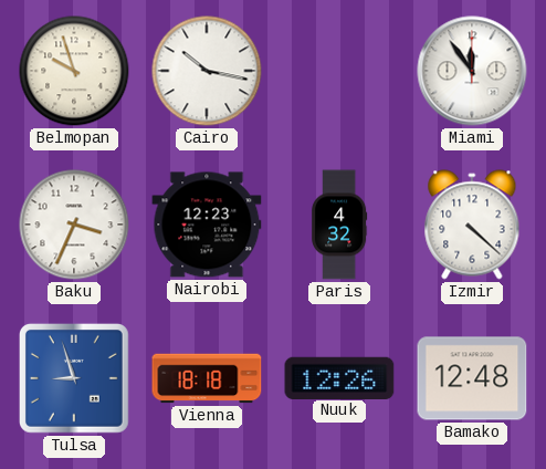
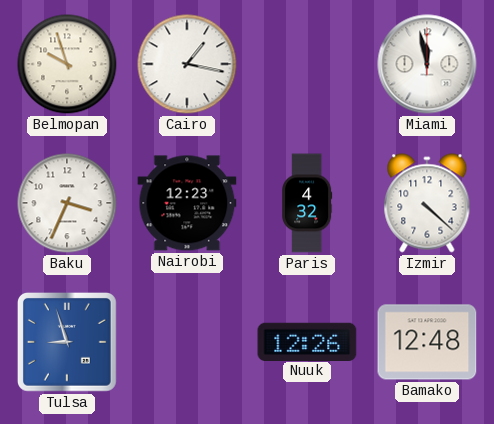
Cairo: 10:17 -> 1:17
Miami: 11:54 -> 11:58
Vienna: 18:18 -> none
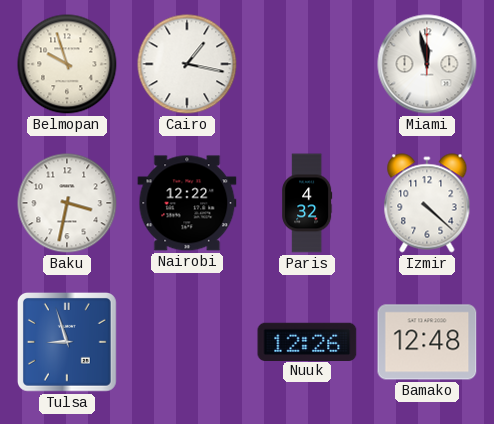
Baku: 3:34 -> 3:32
Nairobi: 12:23 -> 12:22
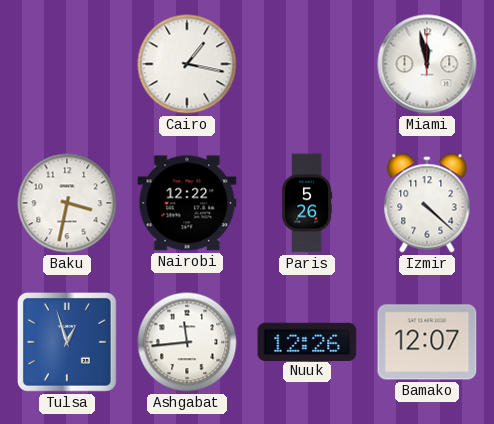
Belmopan: 9:57 -> none
Paris: 4:32 -> 5:26
Tulsa: 8:57 -> 12:57
Ashgabat: none -> 11:44
Bamako: 12:48 -> 12:07
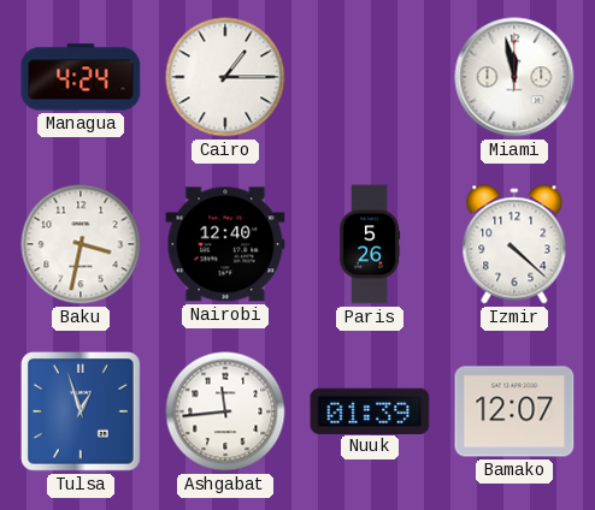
Managua: none -> 4:24
Cairo: 1:17 -> 1:15
Nairobi: 12:22 -> 12:40
Nuuk: 12:26 -> 01:39
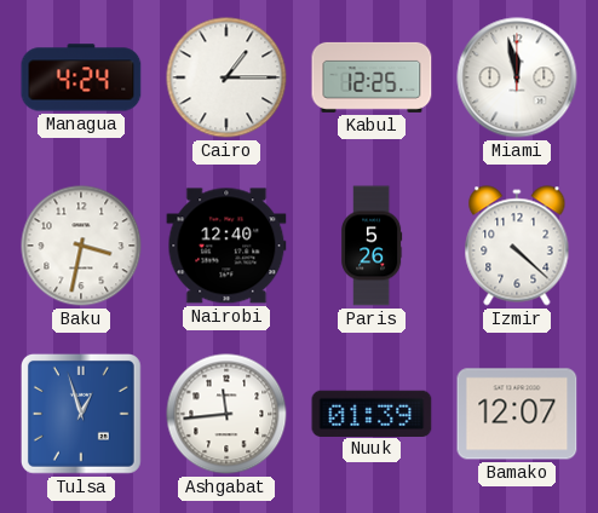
Kabul: none -> 12:25
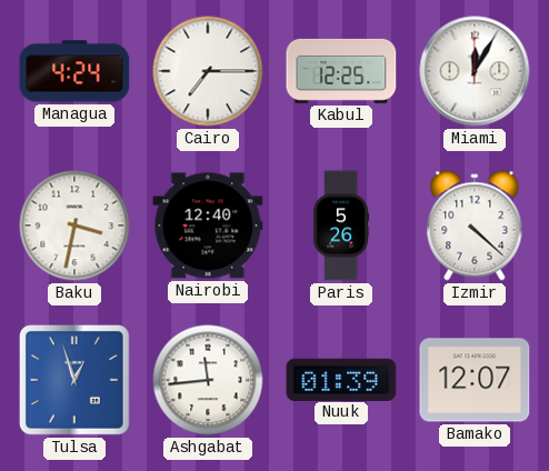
Cairo: 1:15 -> 7:15
Miami: 11:58 -> 12:05
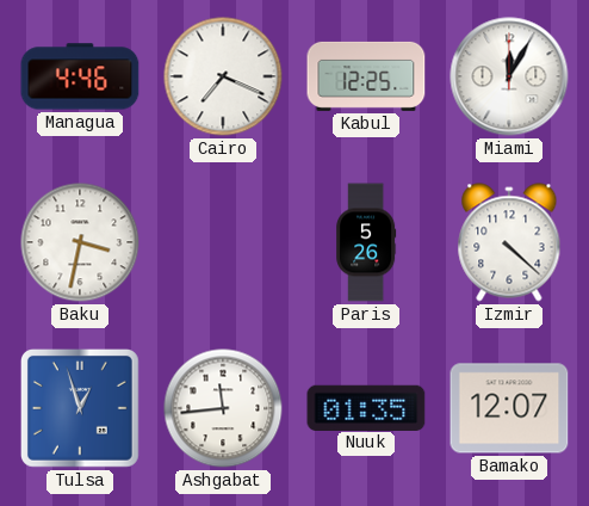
Managua: 4:24 -> 4:46
Cairo: 7:15 -> 7:19
Nairobi: 12:40 -> none
Nuuk: 01:39 -> 01:35
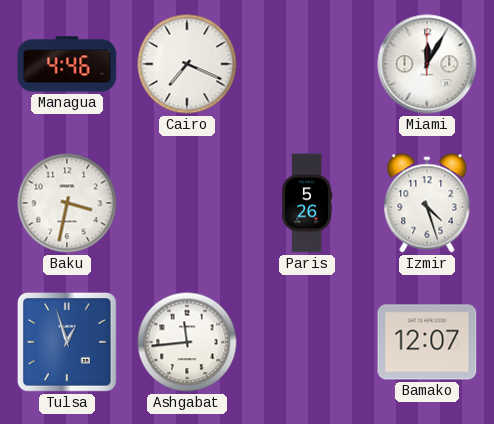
Kabul: 12:25 -> none
Izmir: 4:22 -> 4:27
Nuuk: 01:35 -> none
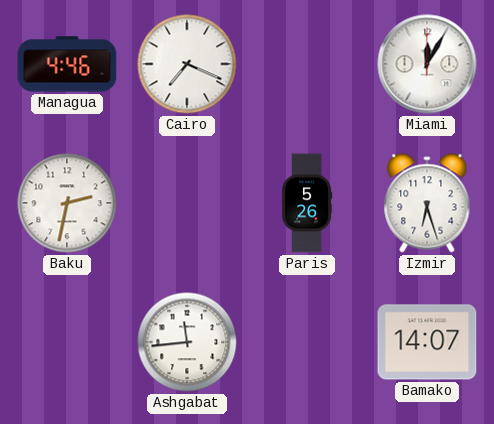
Baku: 3:32 -> 2:32
Izmir: 4:27 -> 6:27
Tulsa: 12:57 -> none
Bamako: 12:07 -> 14:07
